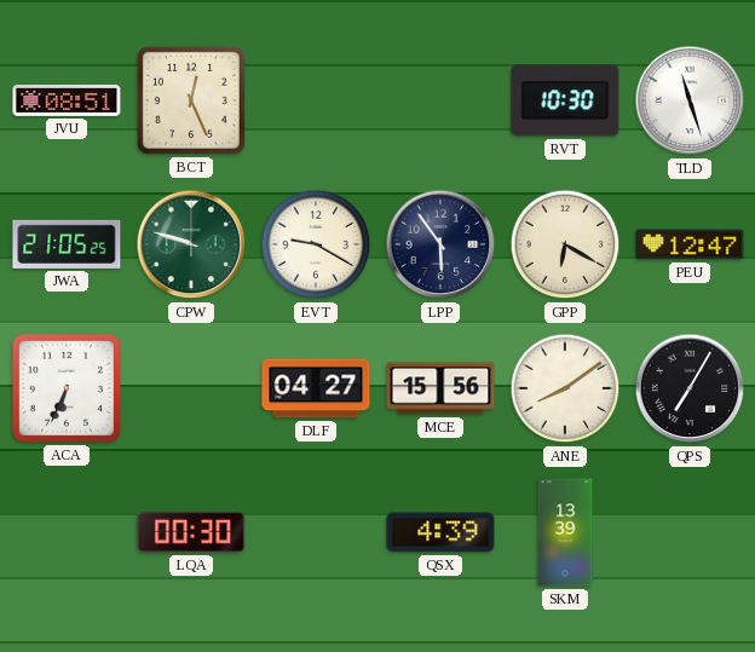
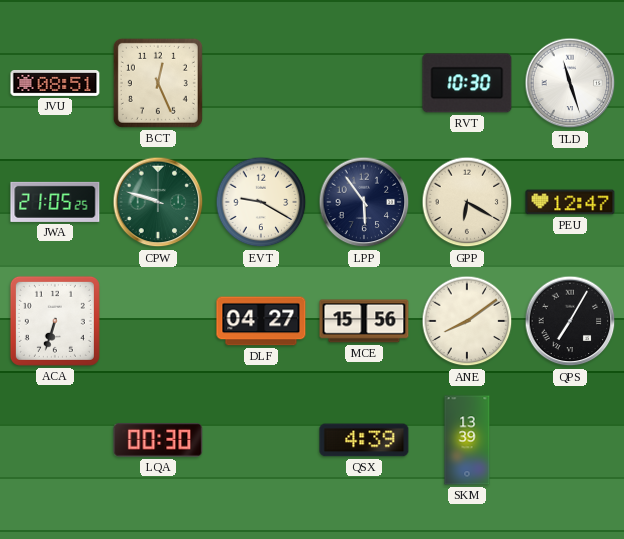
ACA: 6:34 -> 6:33
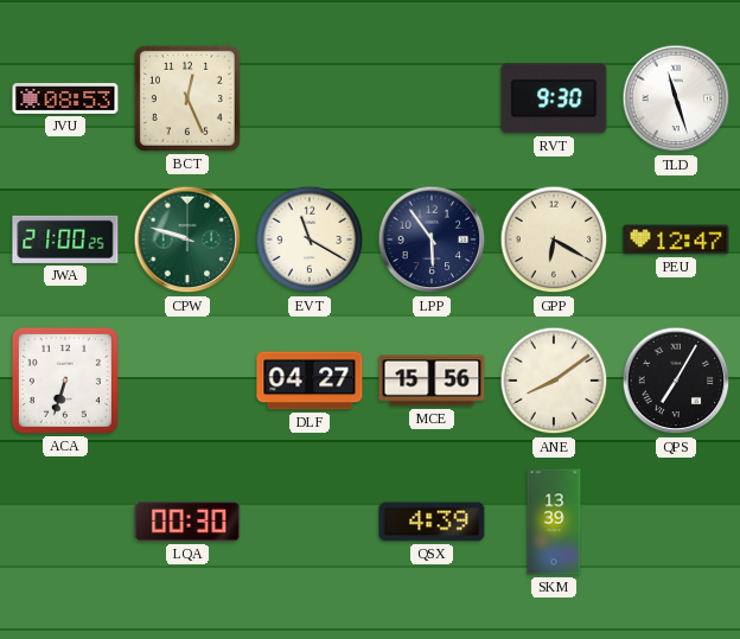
JVU: 08:51 -> 08:53
RVT: 10:30 -> 9:30
JWA: 21:05 -> 21:00
EVT: 9:20 -> 11:20
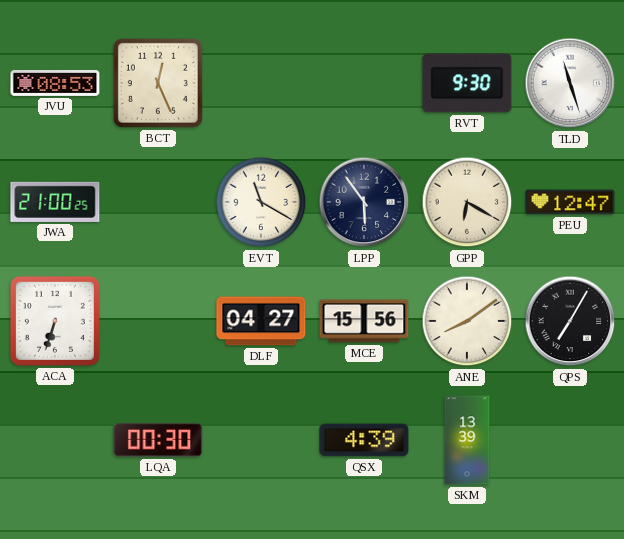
CPW: 9:48 -> none
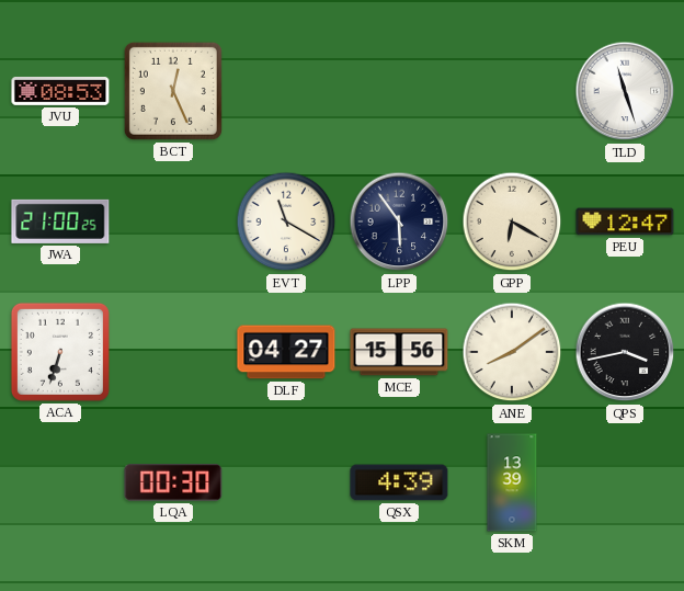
RVT: 9:30 -> none
QPS: 7:05 -> 3:43
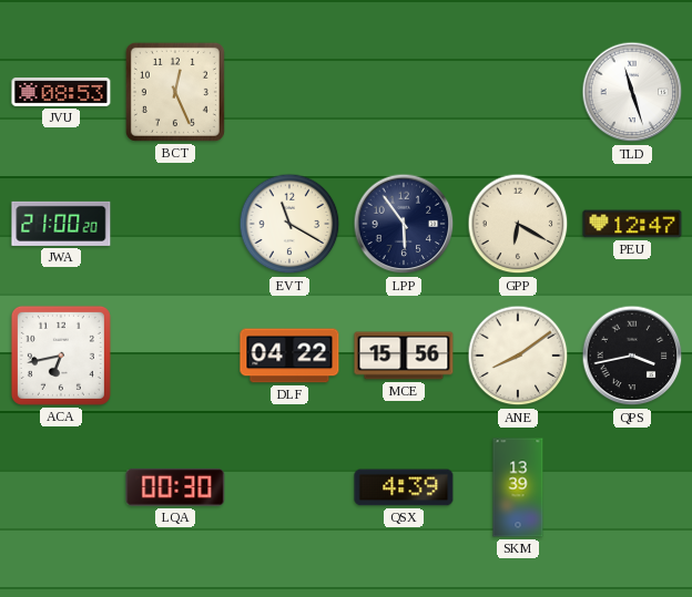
JWA: 21:00:25 -> 21:00:20
ACA: 6:33 -> 6:43
DLF: 04:27 -> 04:22
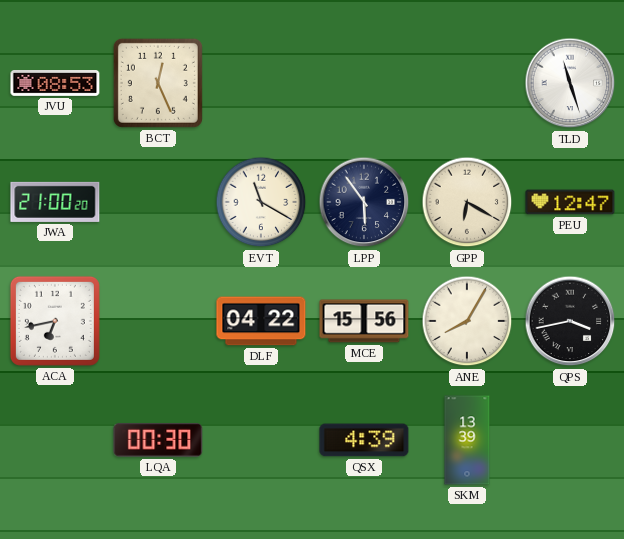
ANE: 8:09 -> 8:05
